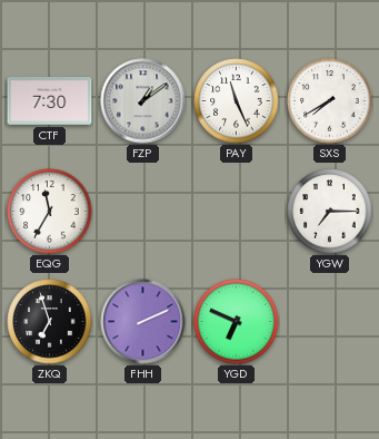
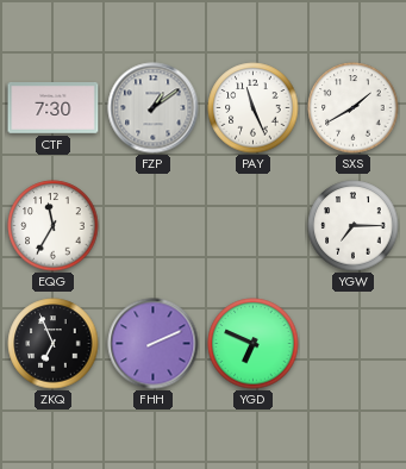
SXS: 7:40 -> 1:40
ZKQ: 6:57 -> 6:56
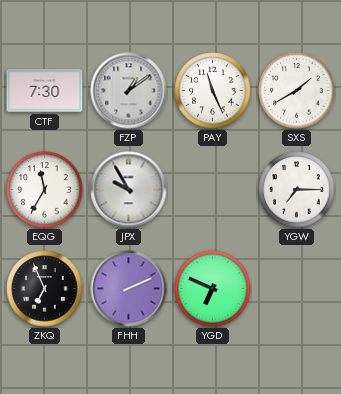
JPX: none -> 9:55
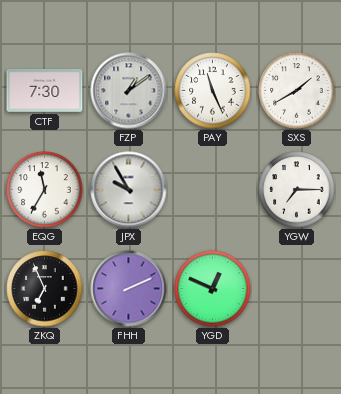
YGD: 6:49 -> 12:49
